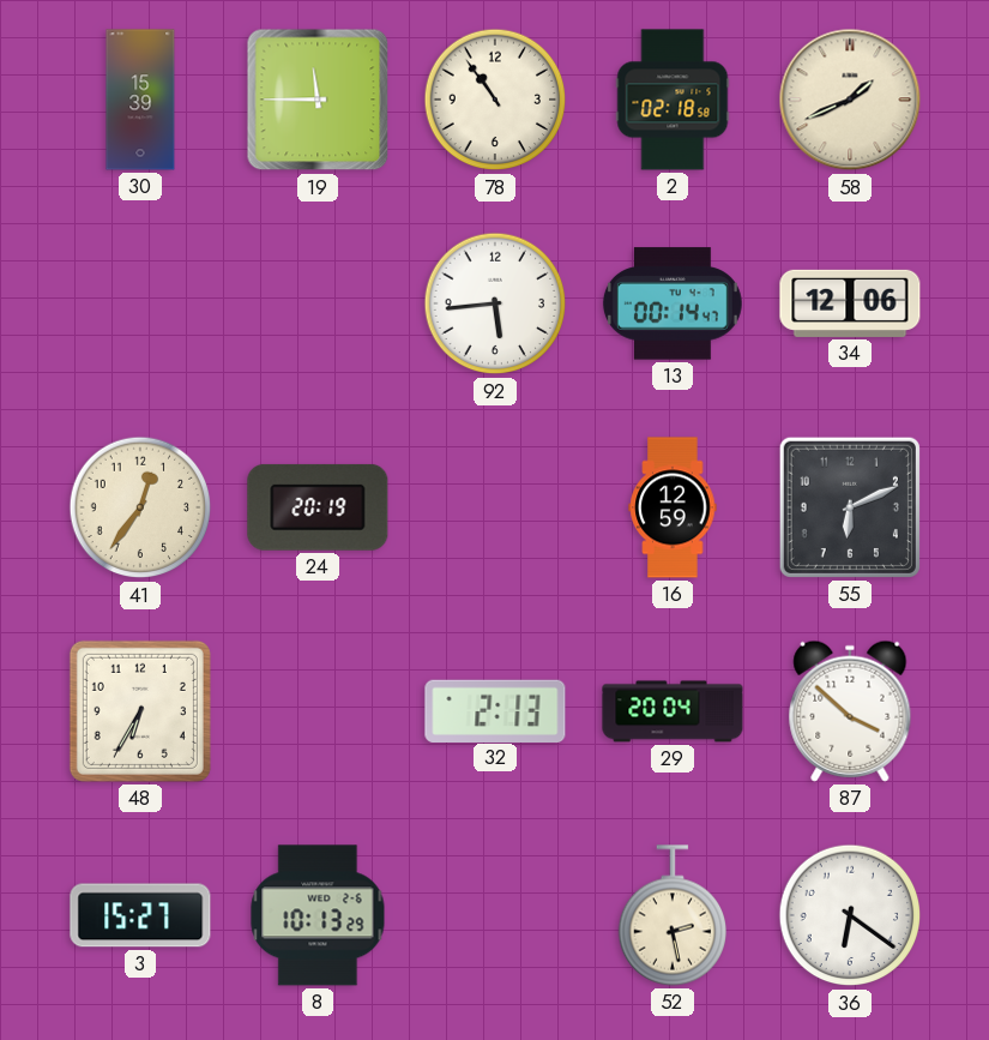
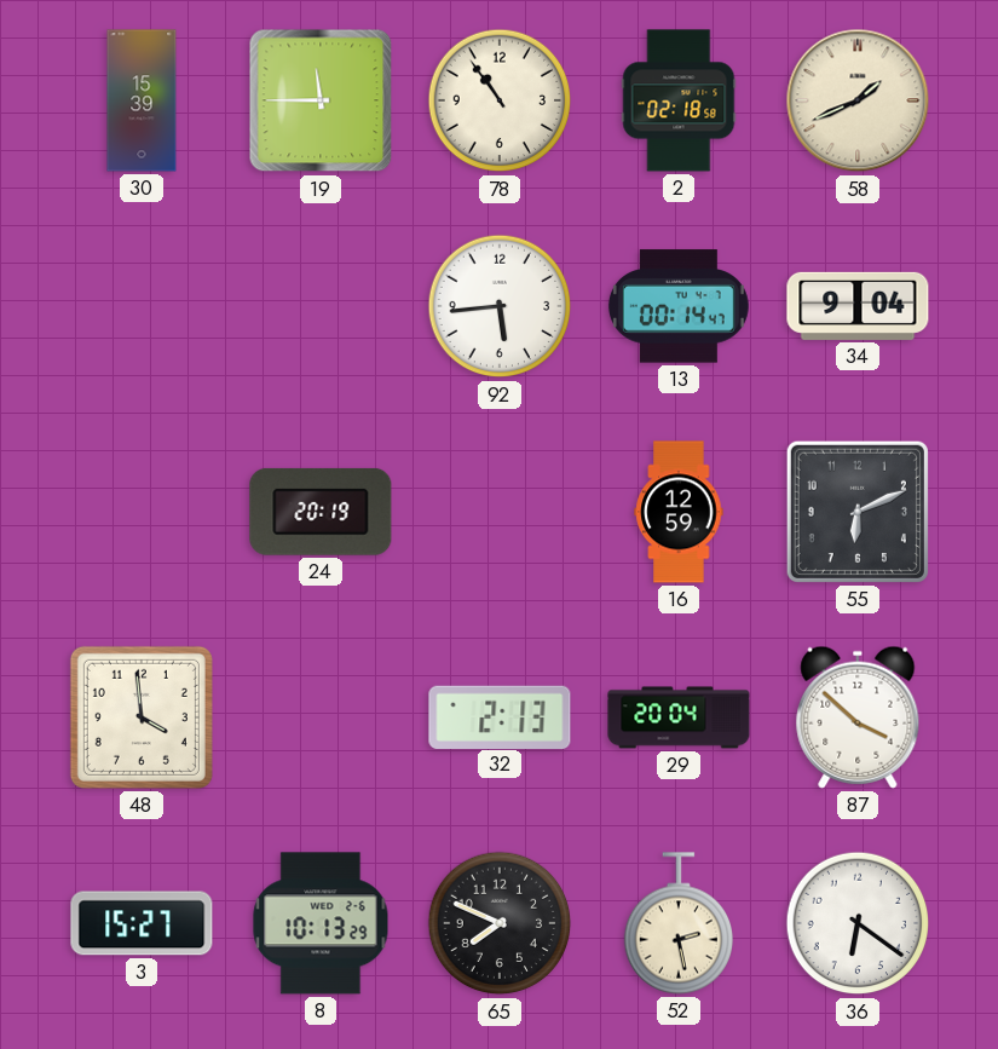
34: 12:06 -> 9:04
41: 12:36 -> none
48: 6:35 -> 3:59
65: none -> 7:49
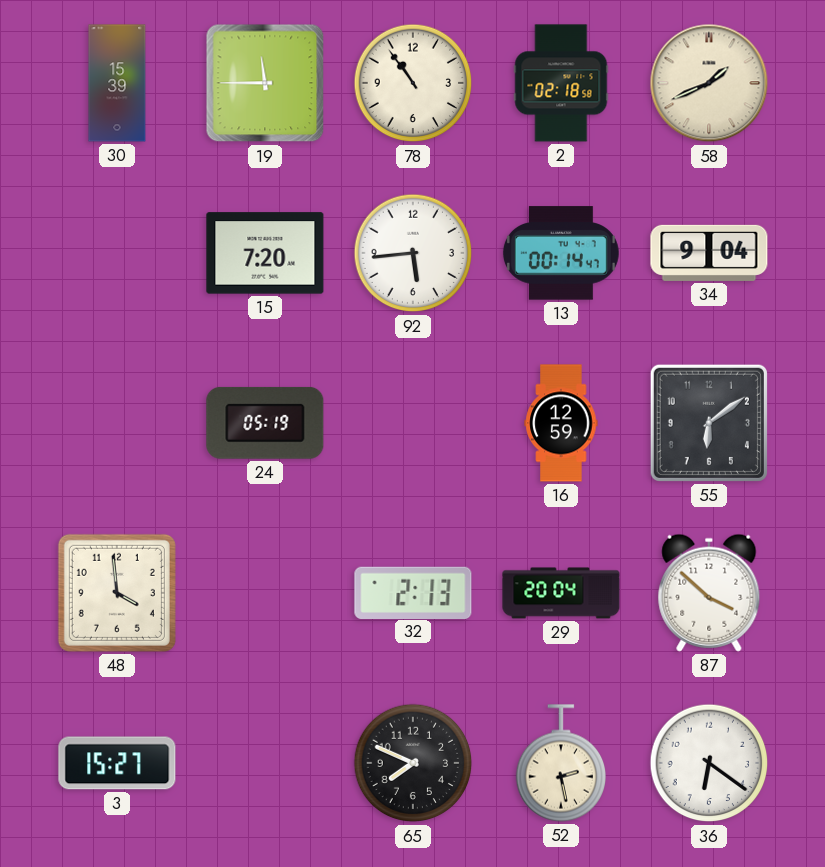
15: none -> 7:20
24: 20:19 -> 05:19
55: 6:11 -> 6:09
8: 10:13 -> none
